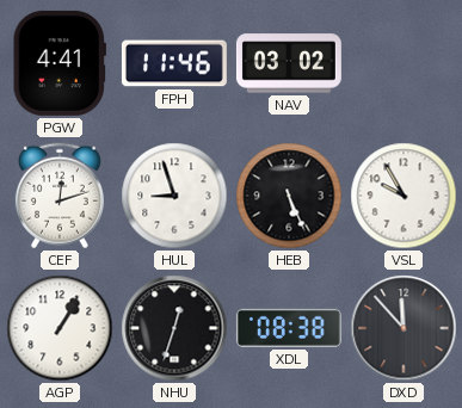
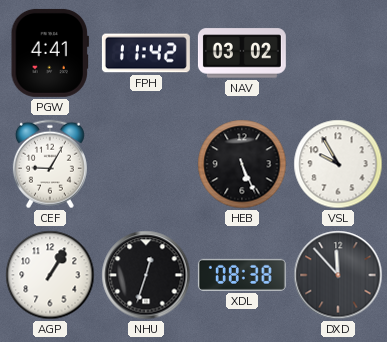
FPH: 11:46 -> 11:42
CEF: 12:12 -> 9:05
HUL: 8:57 -> none
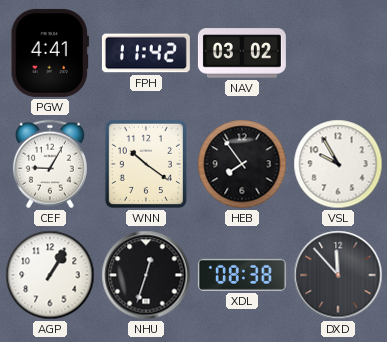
WNN: none -> 10:21
HEB: 5:26 -> 7:54
